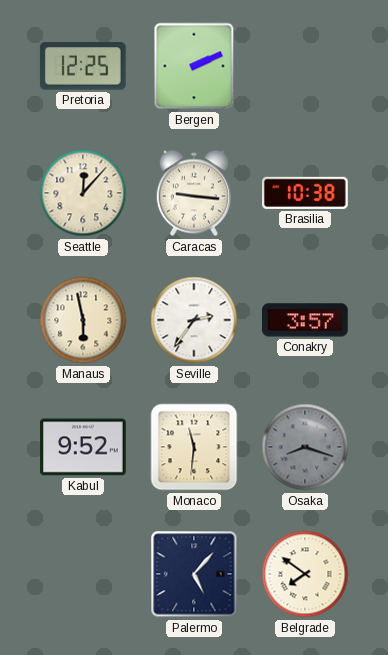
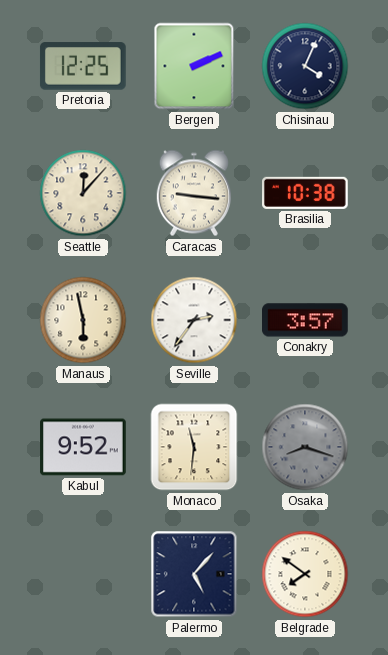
Chisinau: none -> 4:04
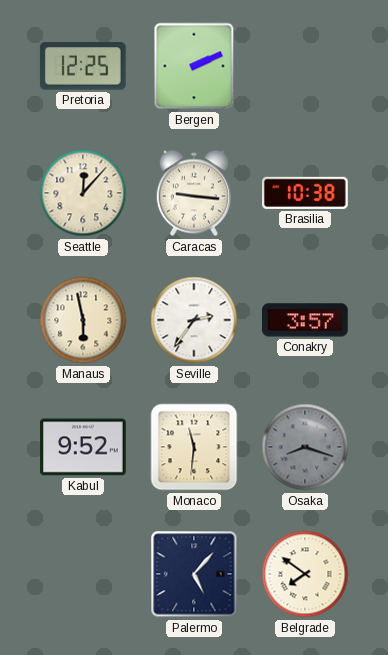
Chisinau: 4:04 -> none
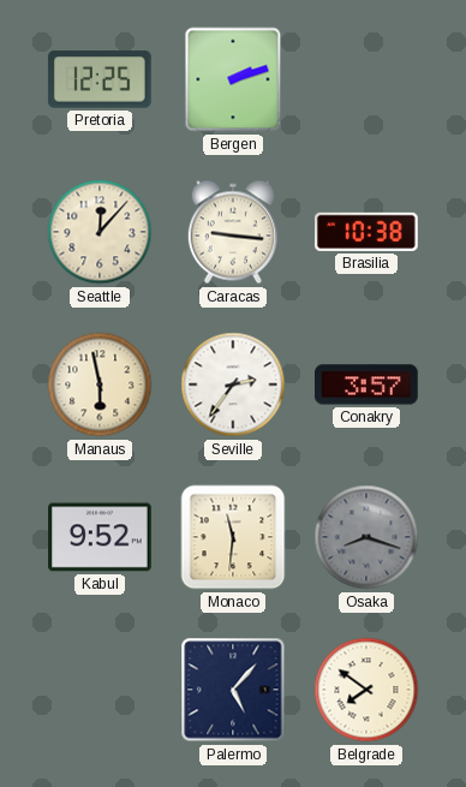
Bergen: 2:11 -> 2:12
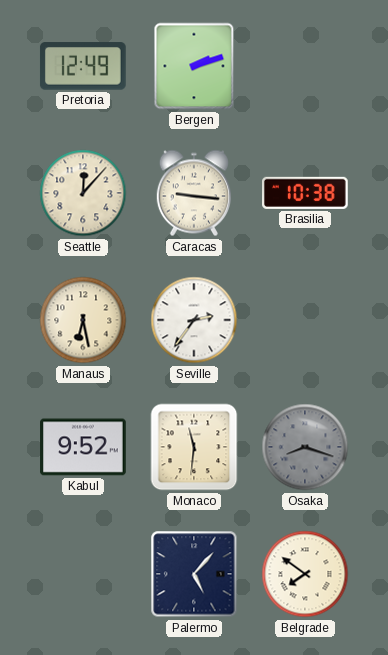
Pretoria: 12:25 -> 12:49
Manaus: 5:58 -> 6:28
Conakry: 3:57 -> none
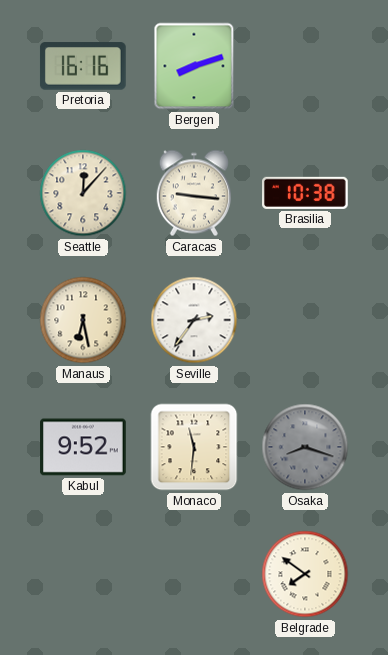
Pretoria: 12:49 -> 16:16
Bergen: 2:12 -> 8:12
Palermo: 5:07 -> none
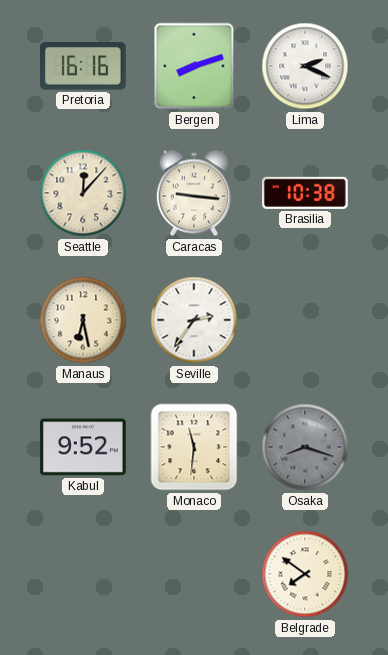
Lima: none -> 2:19
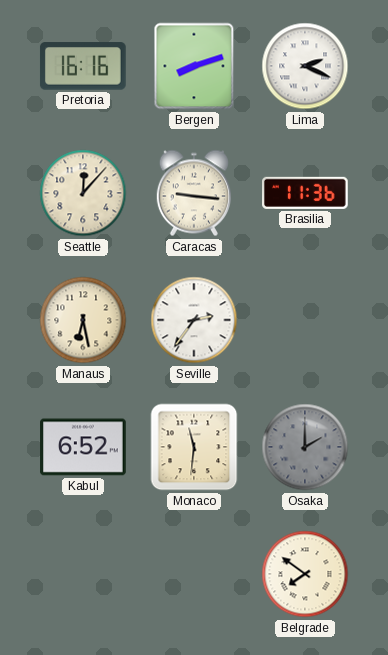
Brasilia: 10:38 -> 11:36
Kabul: 9:52 -> 6:52
Osaka: 8:18 -> 2:00
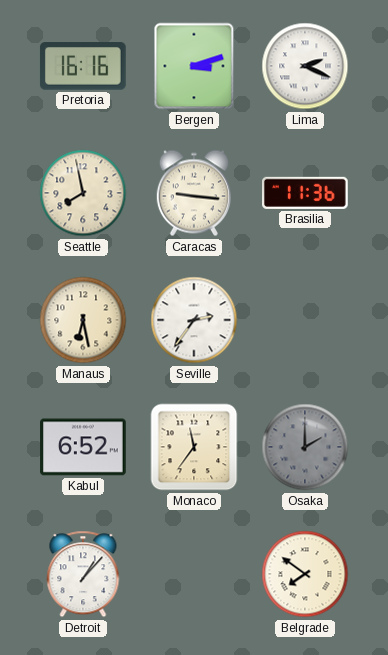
Bergen: 8:12 -> 3:12
Seattle: 12:07 -> 7:58
Monaco: 11:31 -> 11:36
Detroit: none -> 1:07
